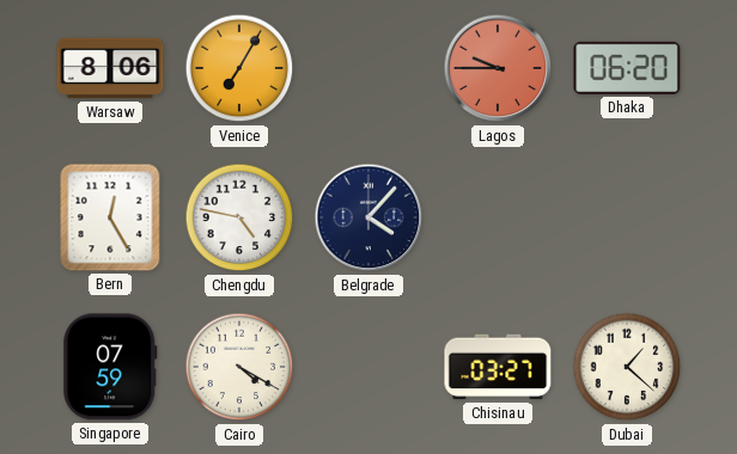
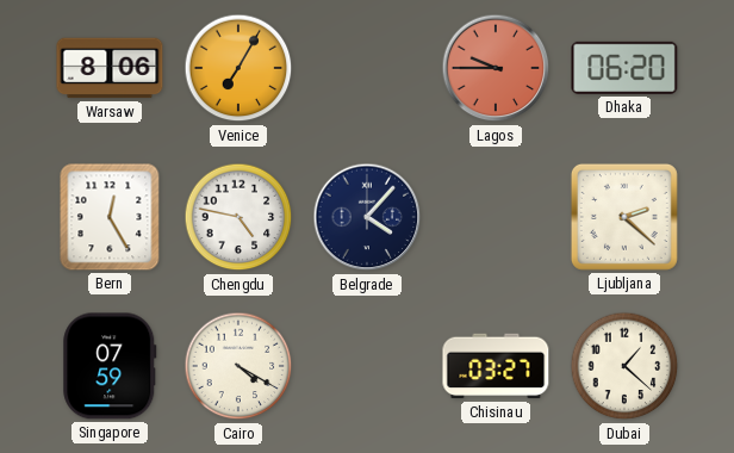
Ljubljana: none -> 2:22
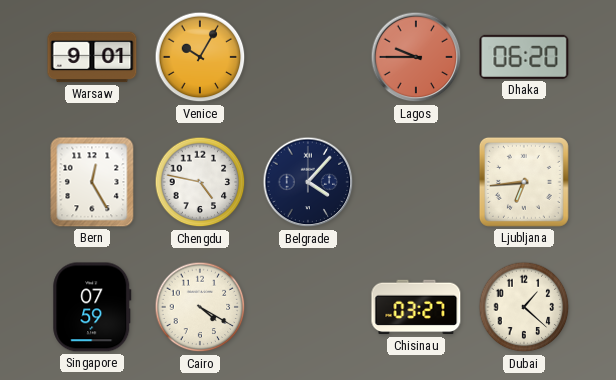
Warsaw: 8:06 -> 9:01
Venice: 7:05 -> 10:05
Ljubljana: 2:22 -> 6:44
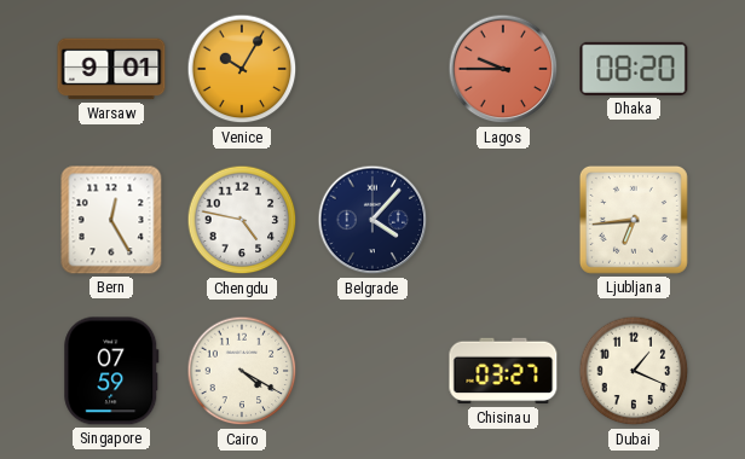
Dhaka: 06:20 -> 08:20
Dubai: 1:22 -> 1:19
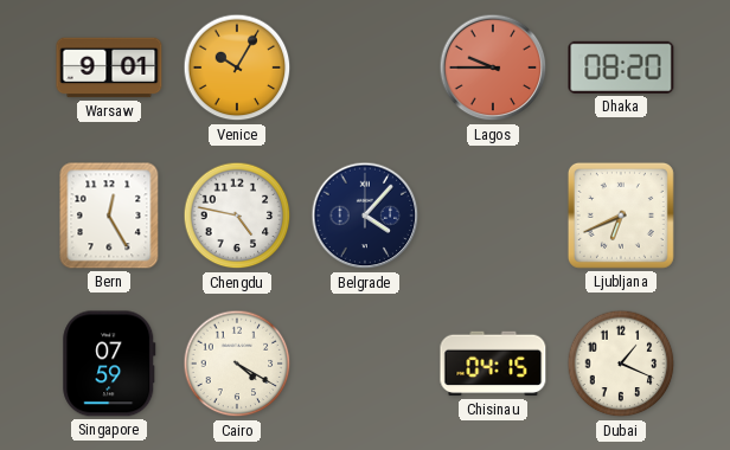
Ljubljana: 6:44 -> 6:41
Chisinau: 03:27 -> 04:15
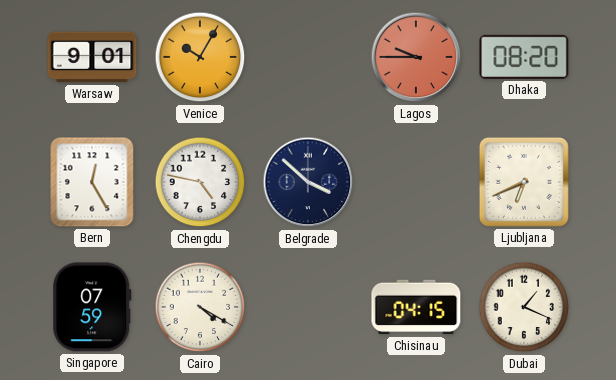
Belgrade: 4:07 -> 3:52
